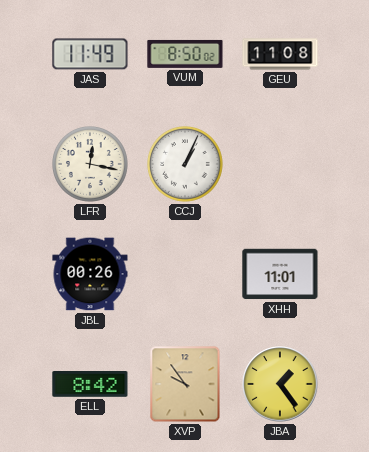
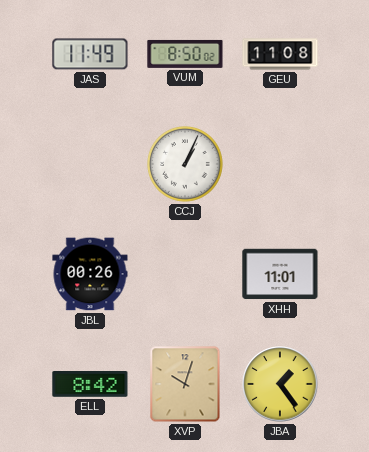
LFR: 12:17 -> none
XVP: 9:54 -> 10:03
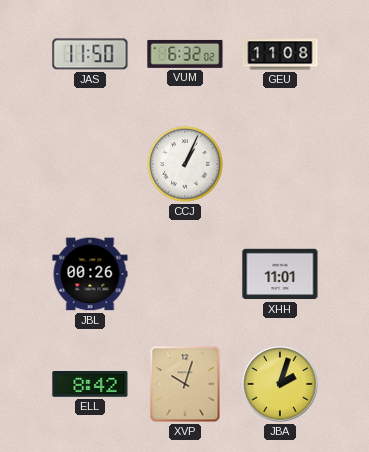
JAS: 11:49 -> 11:50
VUM: 8:50 -> 6:32
JBA: 1:24 -> 2:03
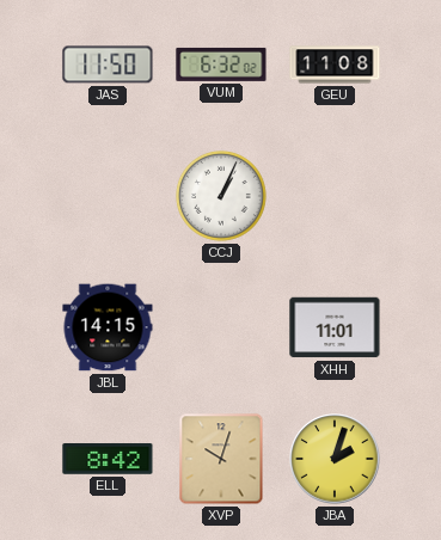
JBL: 00:26 -> 14:15
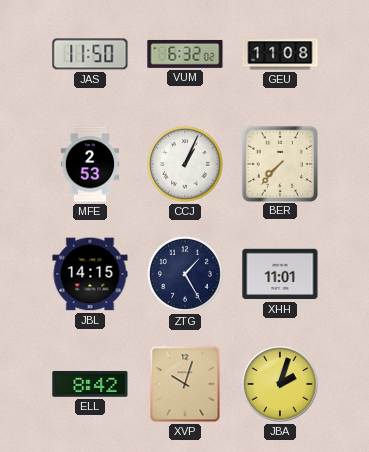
MFE: none -> 2:53
BER: none -> 7:37
ZTG: none -> 1:25
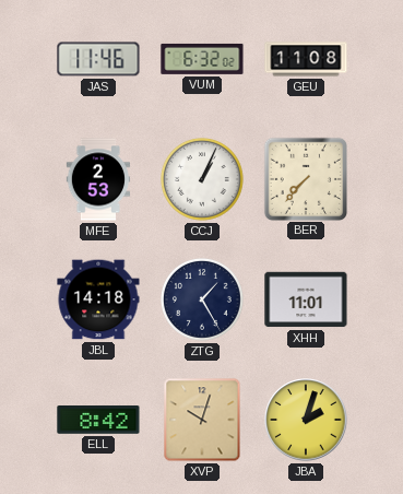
JAS: 11:50 -> 11:46
JBL: 14:15 -> 14:18
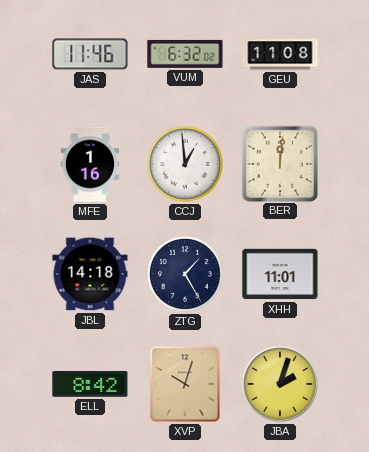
MFE: 2:53 -> 1:16
CCJ: 1:04 -> 12:59
BER: 7:37 -> 12:01
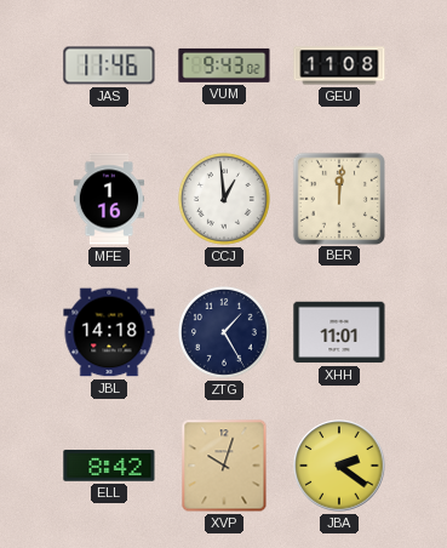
VUM: 6:32 -> 9:43
JBA: 2:03 -> 2:21
